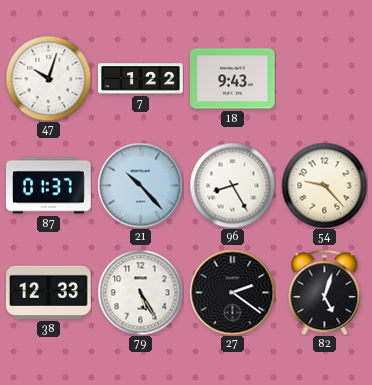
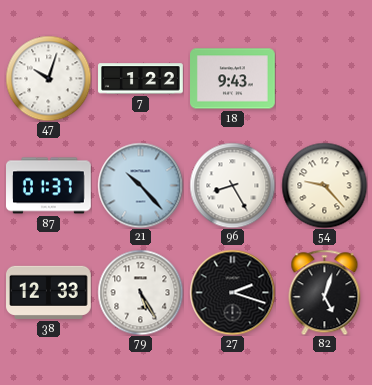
27: 2:21 -> 2:18
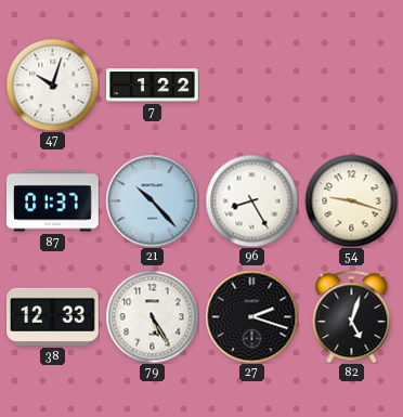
18: 9:43 -> none
54: 9:23 -> 9:18
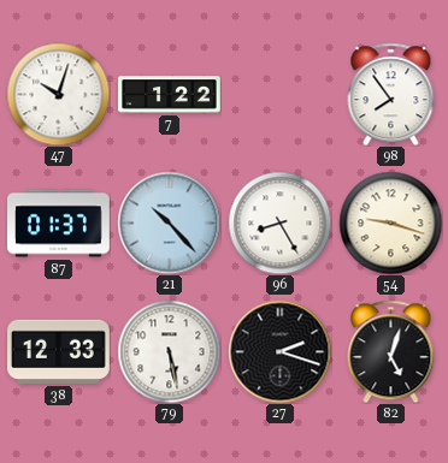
98: none -> 7:54
79: 5:25 -> 5:28
